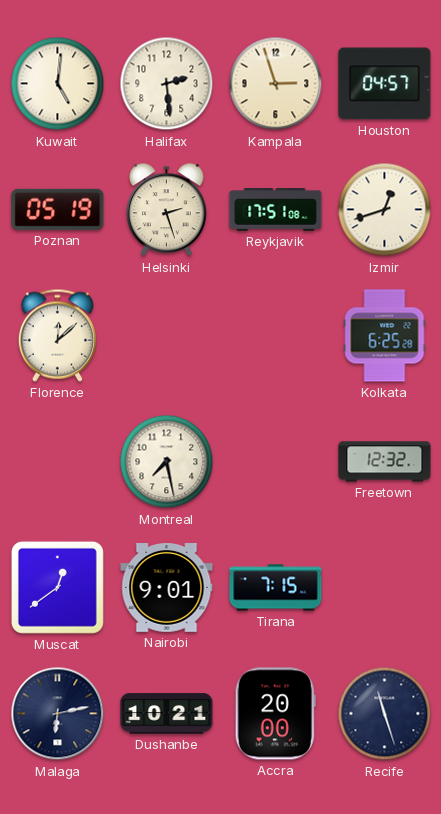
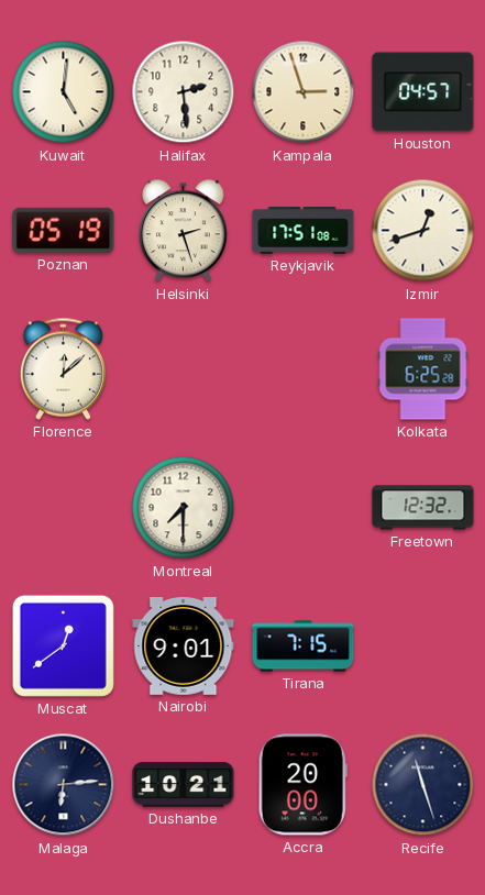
Montreal: 7:28 -> 7:30
Malaga: 6:13 -> 6:14
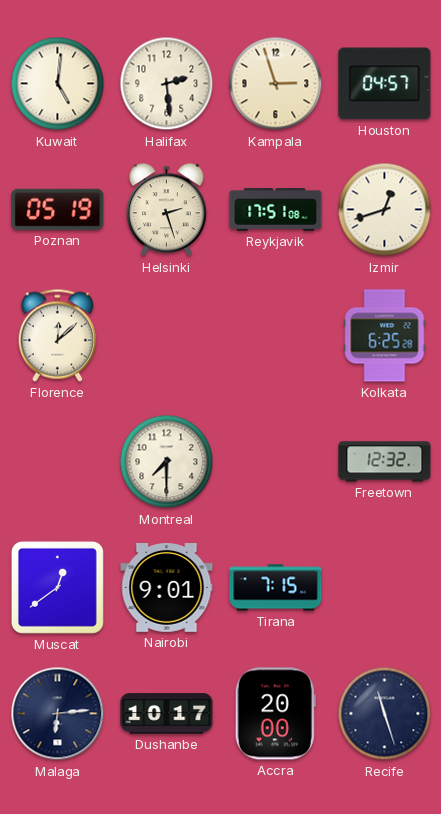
Dushanbe: 10:21 -> 10:17
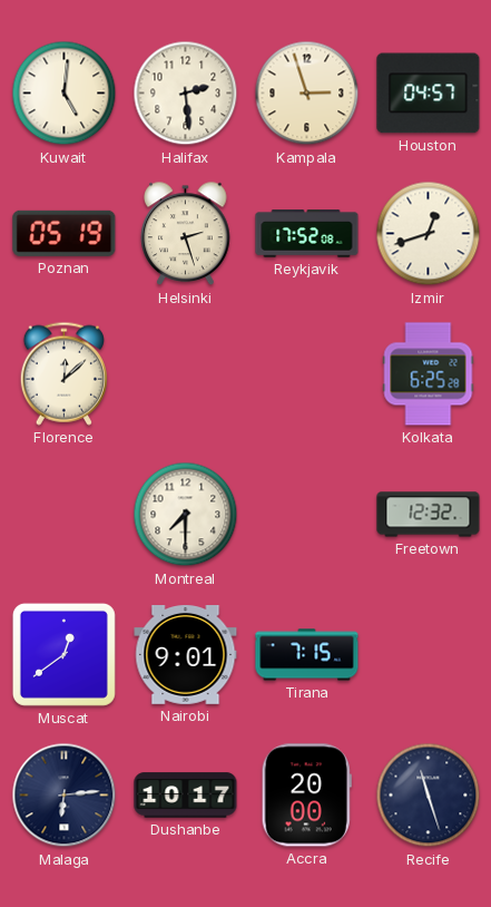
Reykjavik: 17:51 -> 17:52
